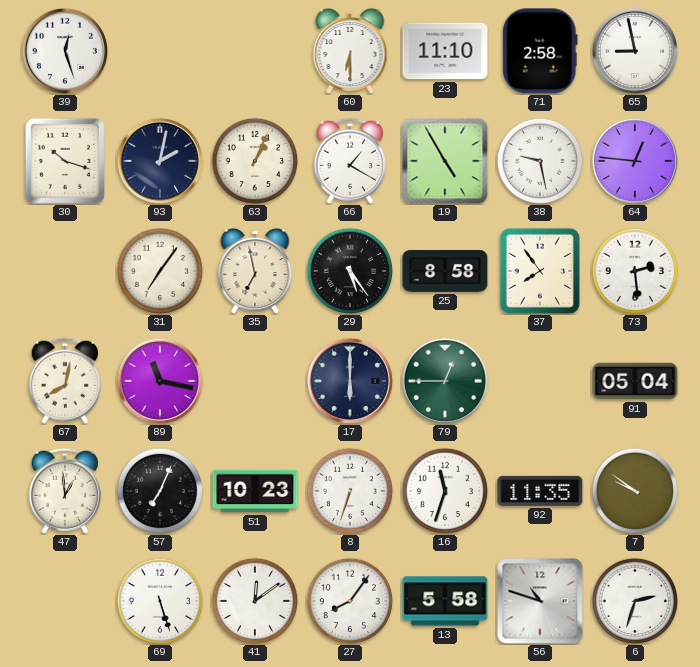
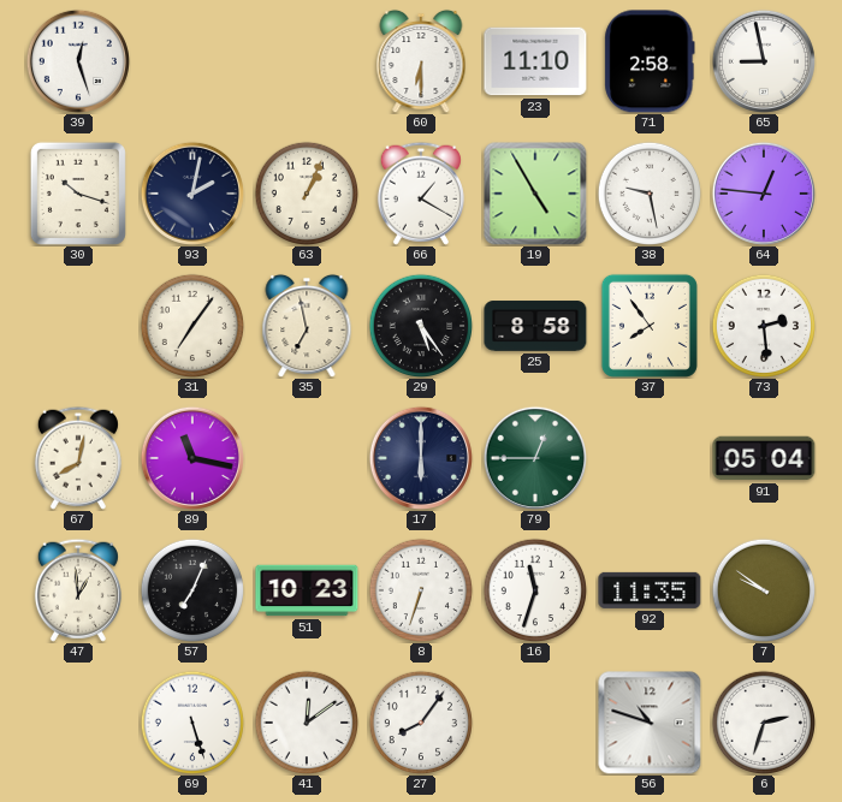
13: 5:58 -> none
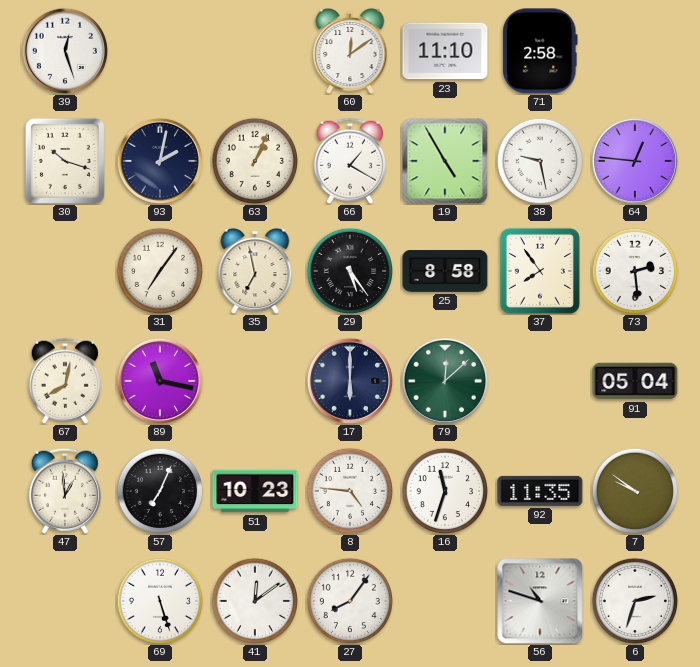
60: 6:30 -> 12:09
65: 8:58 -> none
79: 12:45 -> 12:08
8: 6:33 -> 4:46
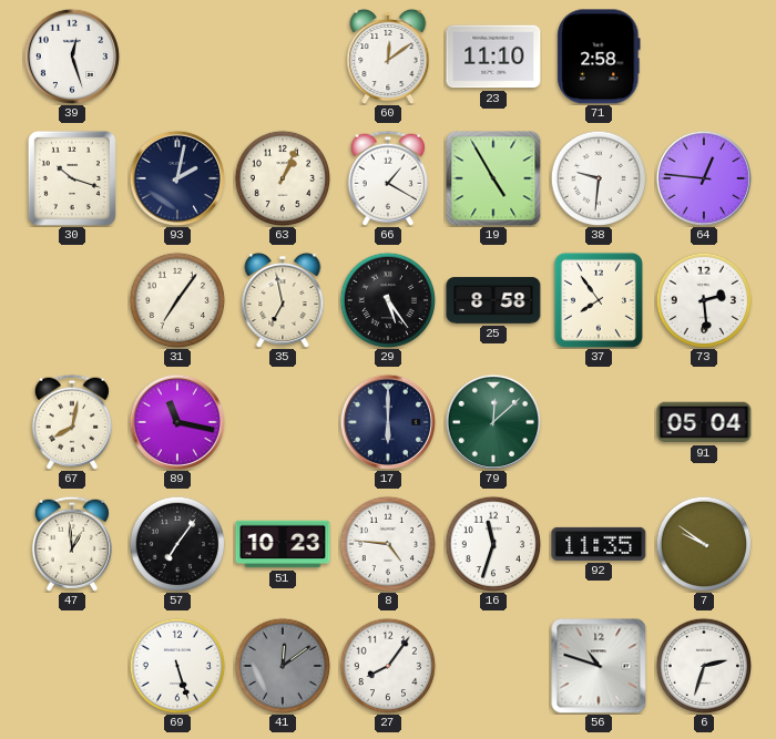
38: 9:28 -> 9:31
57: 7:04 -> 7:06
41 dial: white -> grey
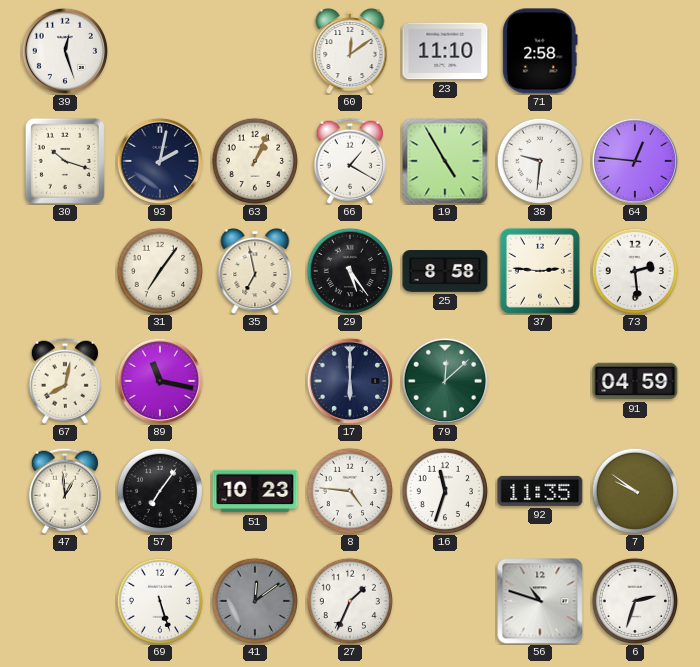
37: 7:54 -> 2:46
91: 05:04 -> 04:59
27: 8:06 -> 1:34
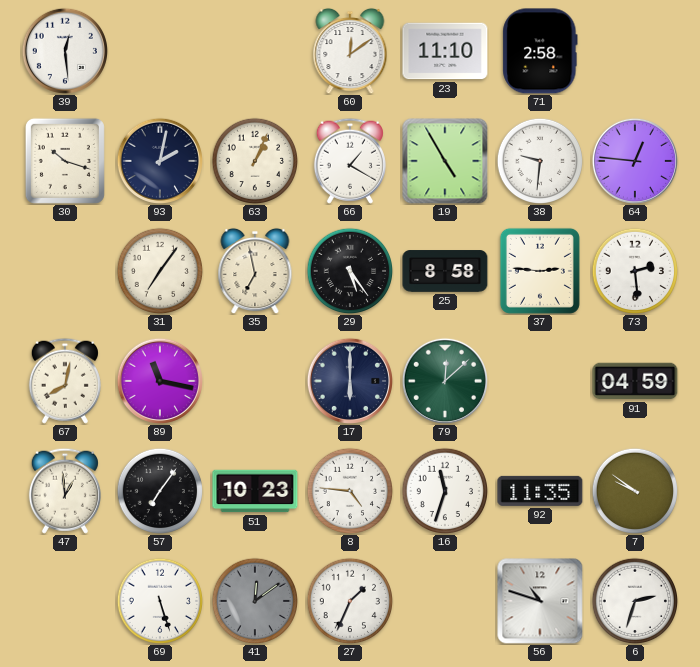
39: 12:27 -> 12:29
